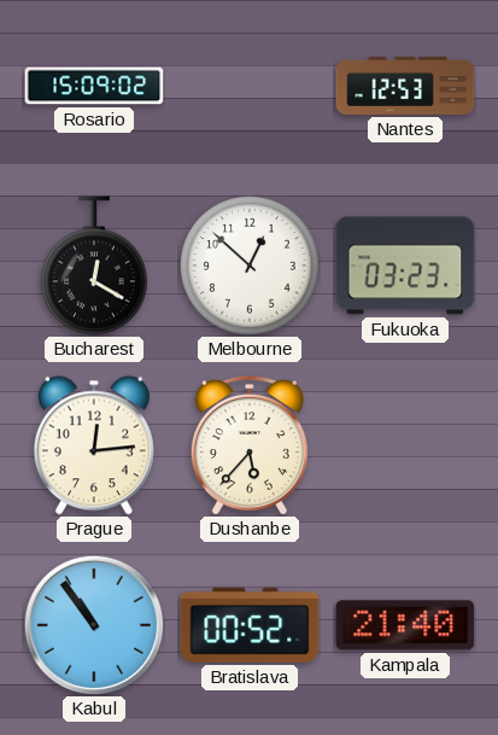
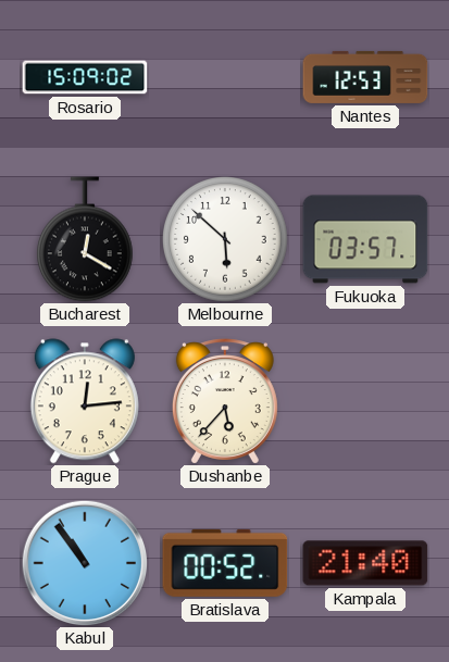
Melbourne: 12:52 -> 5:52
Fukuoka: 03:23 -> 03:57
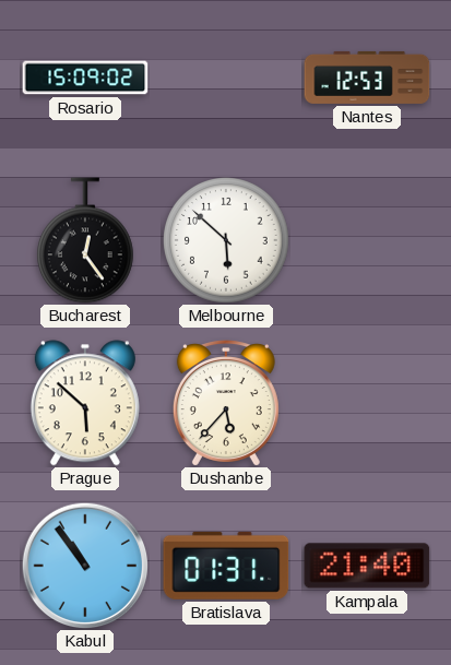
Bucharest: 12:20 -> 12:24
Fukuoka: 03:57 -> none
Prague: 12:14 -> 5:52
Bratislava: 00:52 -> 01:31
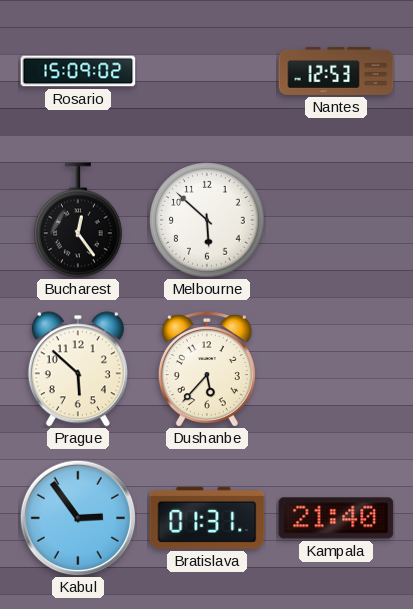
Kabul: 10:54 -> 2:54
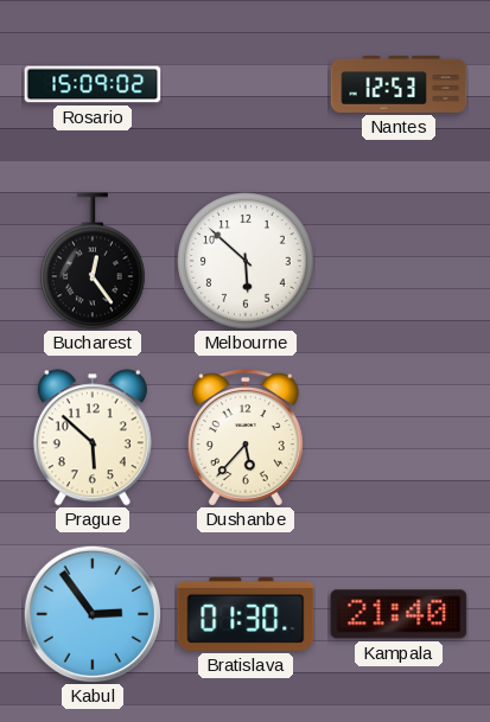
Bratislava: 01:31 -> 01:30
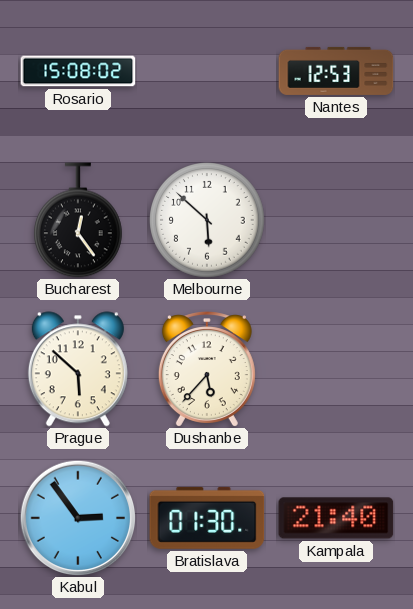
Rosario: 15:09 -> 15:08
